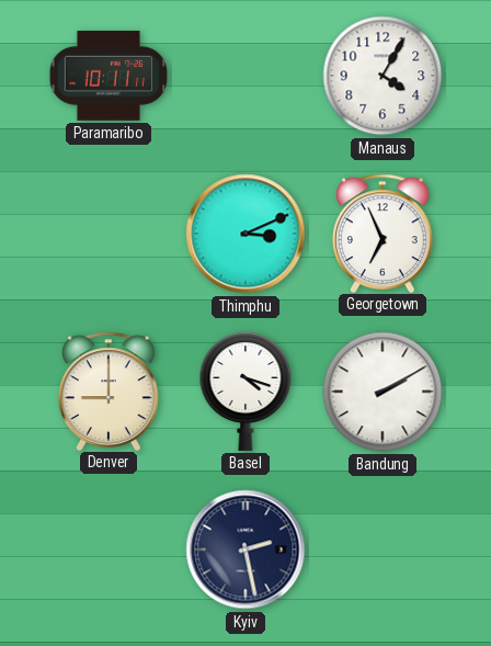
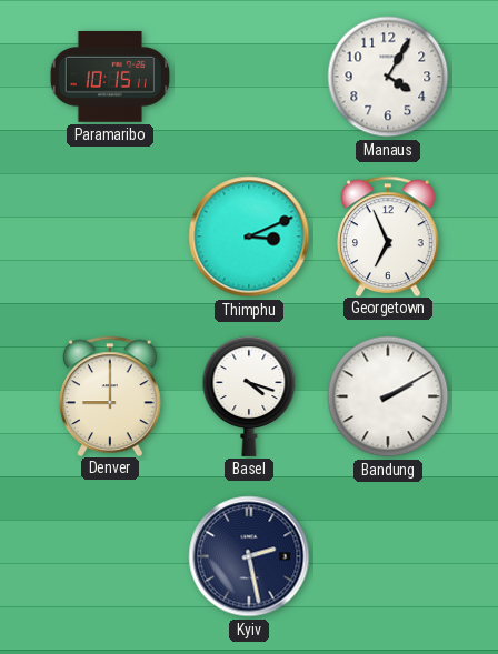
Paramaribo: 10:11 -> 10:15
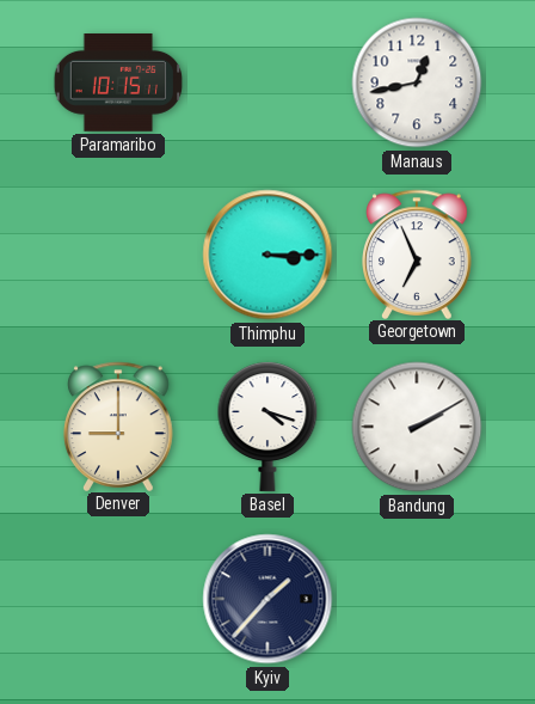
Manaus: 4:05 -> 12:43
Thimphu: 3:11 -> 3:15
Kyiv: 2:28 -> 1:37
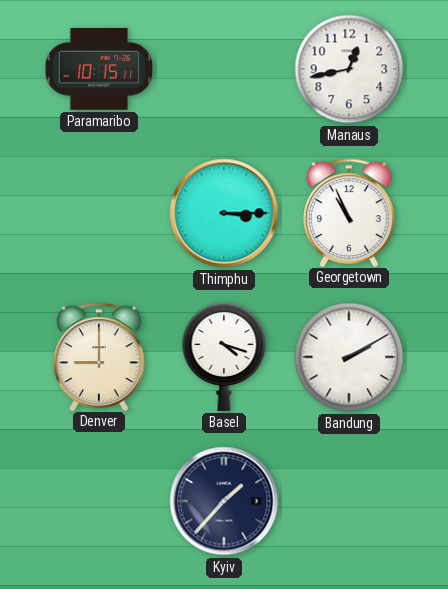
Georgetown: 6:56 -> 10:56
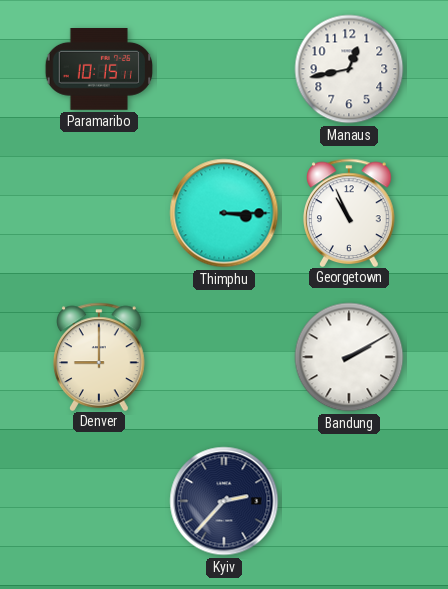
Basel: 4:18 -> none
Kyiv: 1:37 -> 2:37
